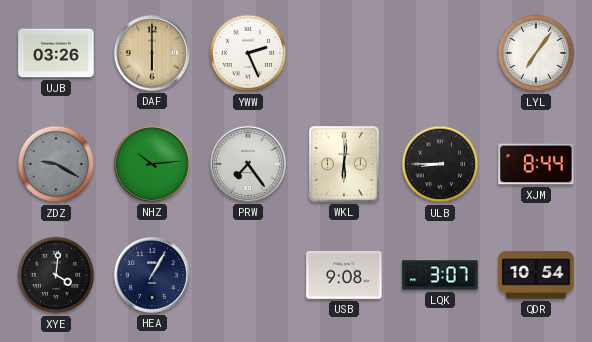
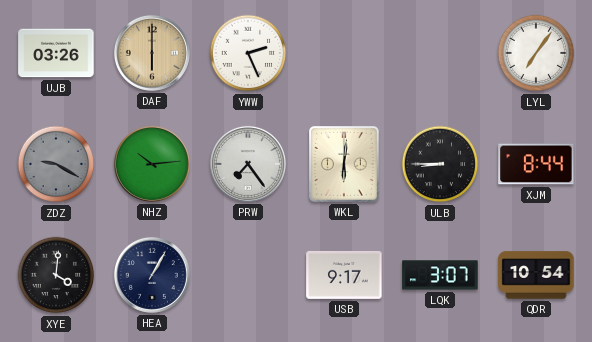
USB: 9:08 -> 9:17
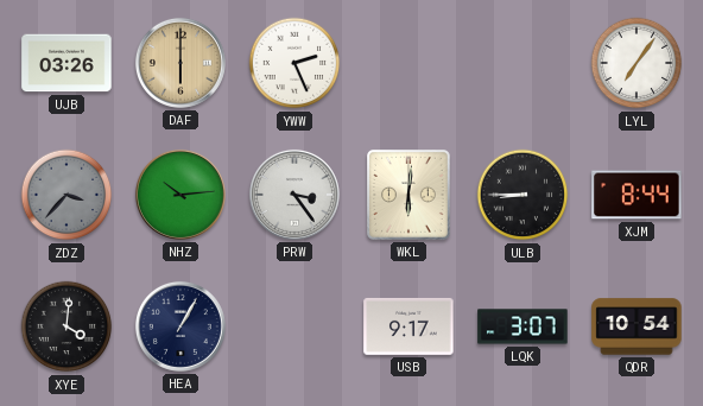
ZDZ: 9:20 -> 3:37
PRW: 7:24 -> 3:24
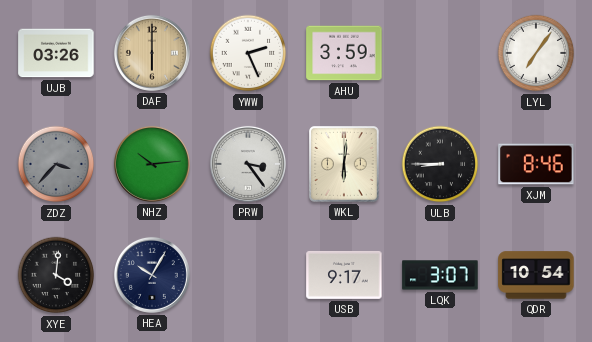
AHU: none -> 3:59
XJM: 8:44 -> 8:46
HEA: 1:05 -> 10:05
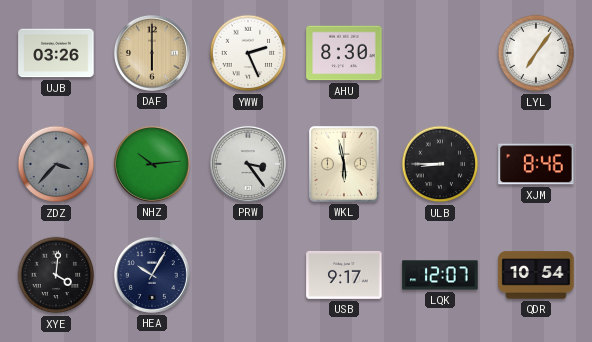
AHU: 3:59 -> 8:30
WKL: 6:01 -> 5:58
LQK: 3:07 -> 12:07
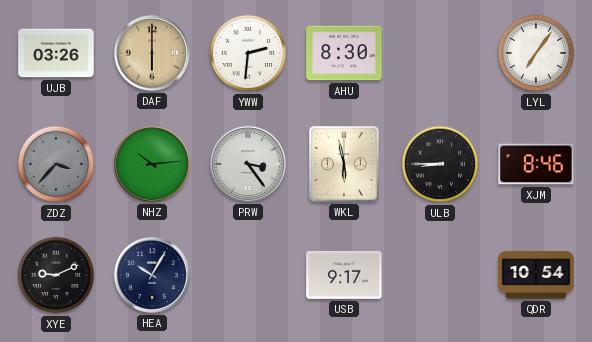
YWW: 2:26 -> 2:31
XYE: 4:01 -> 9:11
LQK: 12:07 -> none
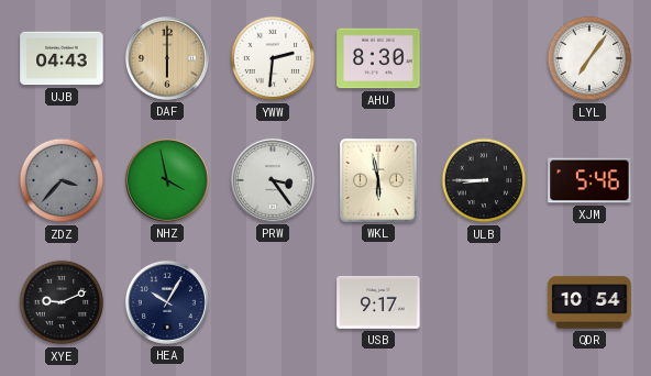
UJB: 03:26 -> 04:43
NHZ: 10:14 -> 3:58
XJM: 8:46 -> 5:46
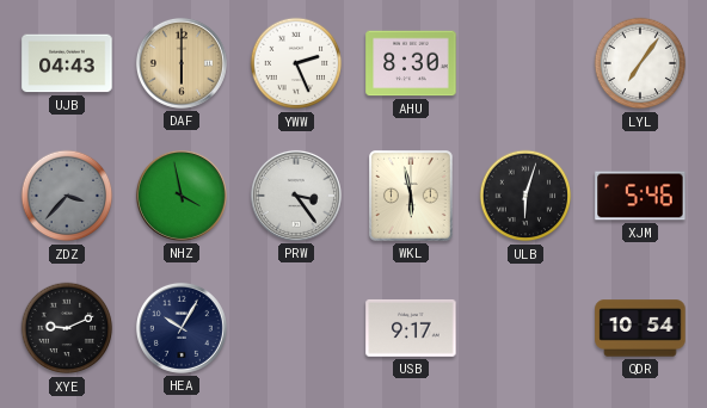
YWW: 2:31 -> 2:26
ULB: 8:45 -> 6:03
